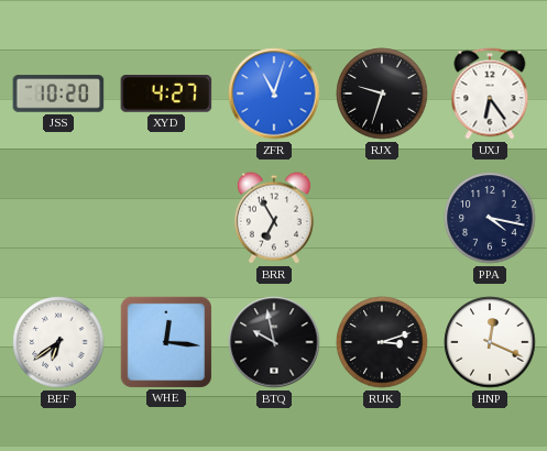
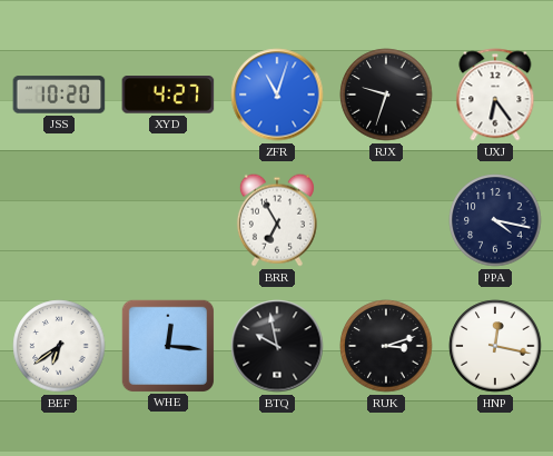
HNP: 12:19 -> 12:17
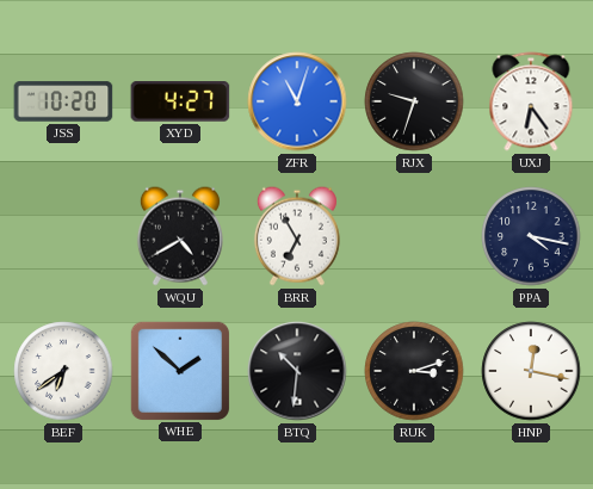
WQU: none -> 4:40
WHE: 12:16 -> 1:52
BTQ: 9:58 -> 10:31
